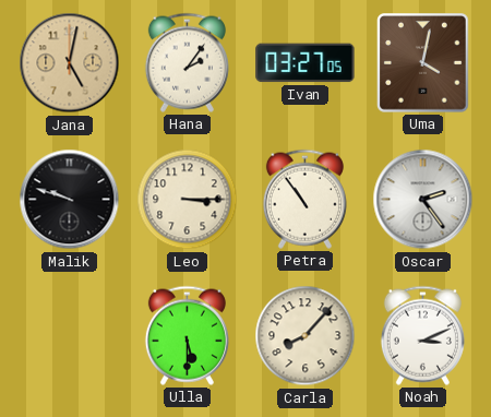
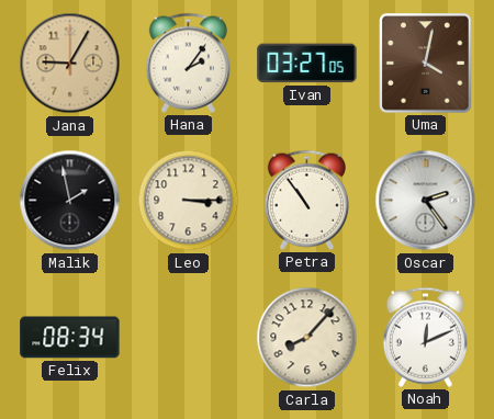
Jana: 5:02 -> 9:05
Malik: 9:48 -> 1:58
Felix: none -> 08:34
Ulla: 5:30 -> none
Noah: 3:11 -> 12:11
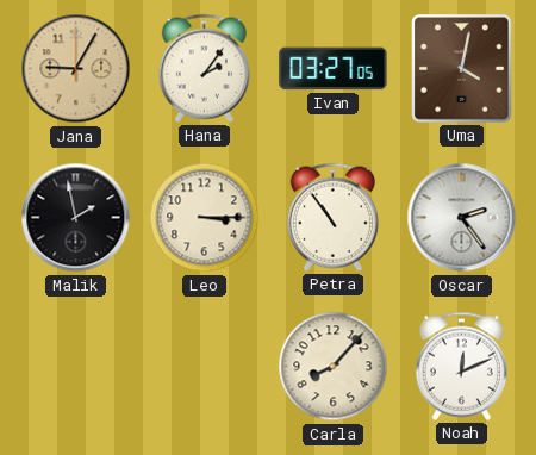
Felix: 08:34 -> none
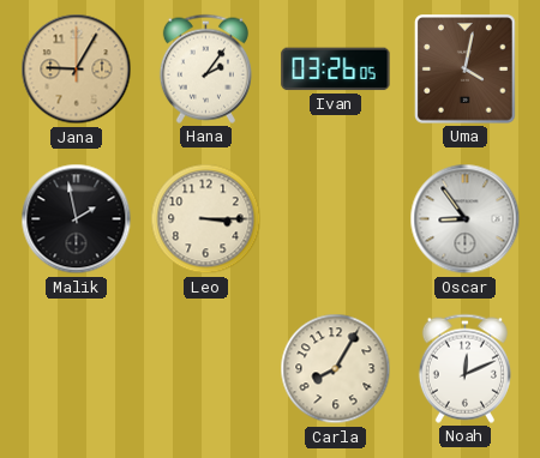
Ivan: 03:27 -> 03:26
Petra: 10:54 -> none
Oscar: 2:24 -> 8:54
Carla: 8:07 -> 8:05
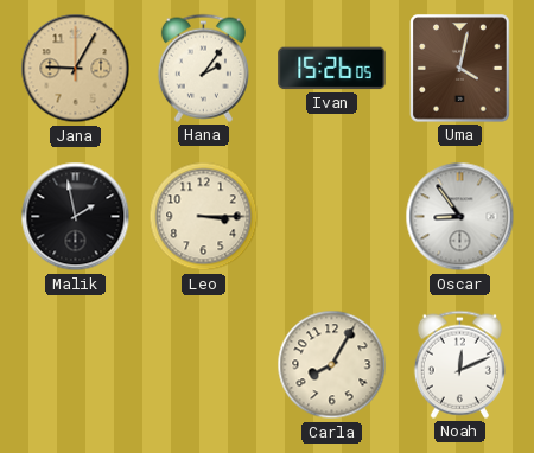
Ivan: 03:26 -> 15:26
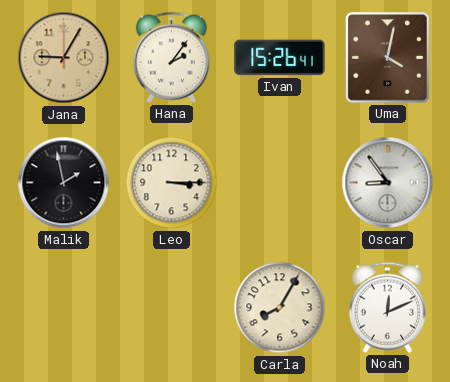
Ivan: 15:26:05 -> 15:26:41
